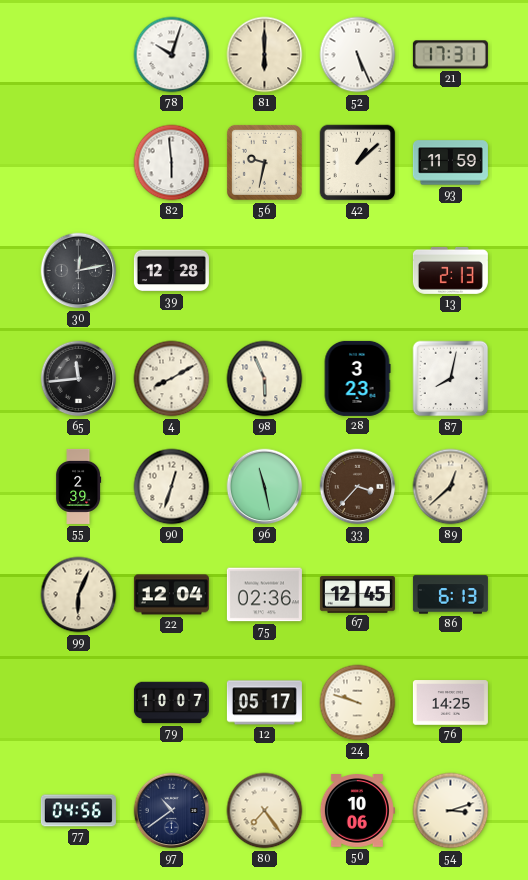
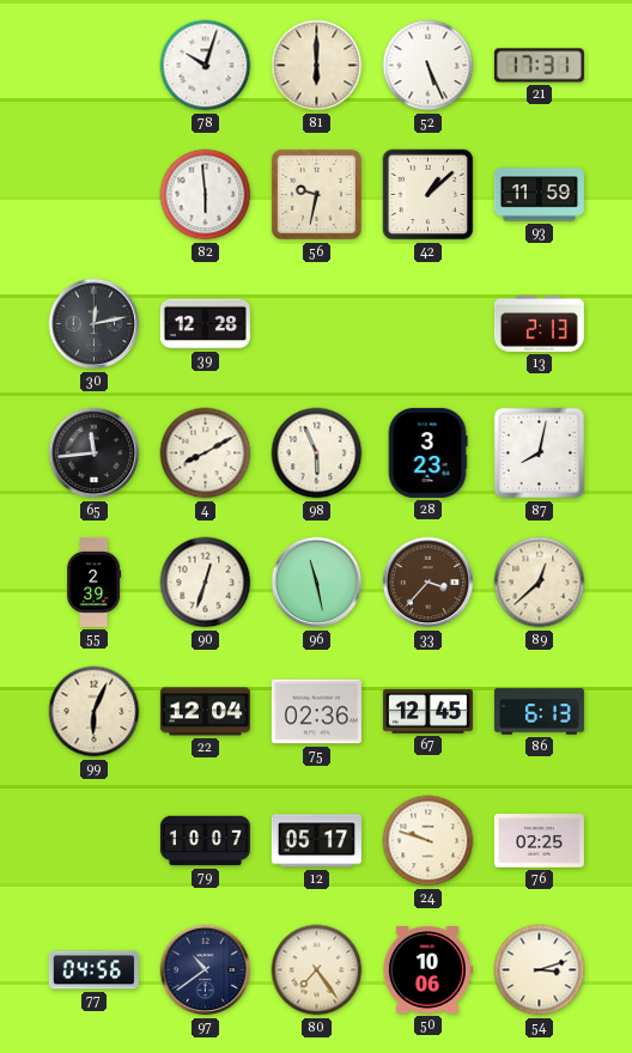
76: 14:25 -> 02:25
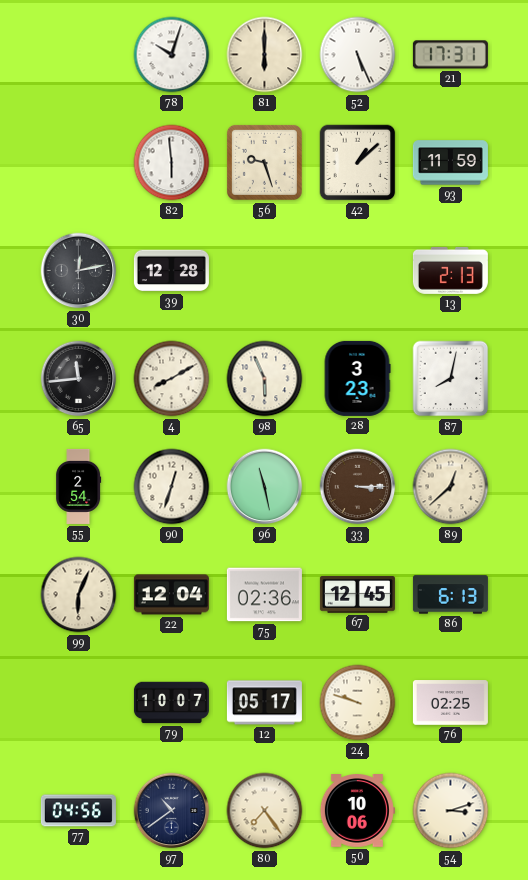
56: 9:32 -> 9:27
55: 2:39 -> 2:54
33: 3:37 -> 3:15
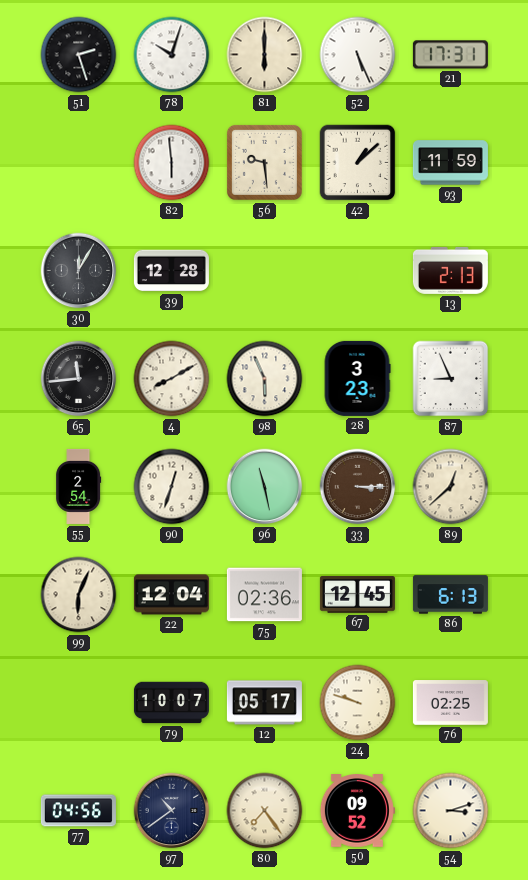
51: none -> 2:27
56: 9:27 -> 9:29
30: 12:13 -> 12:05
87: 8:02 -> 8:56
50: 10:06 -> 09:52
